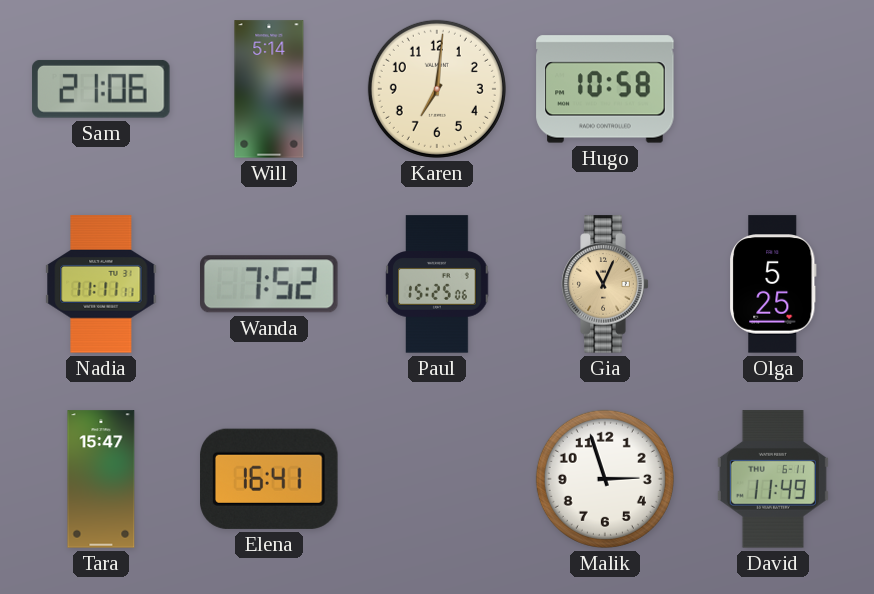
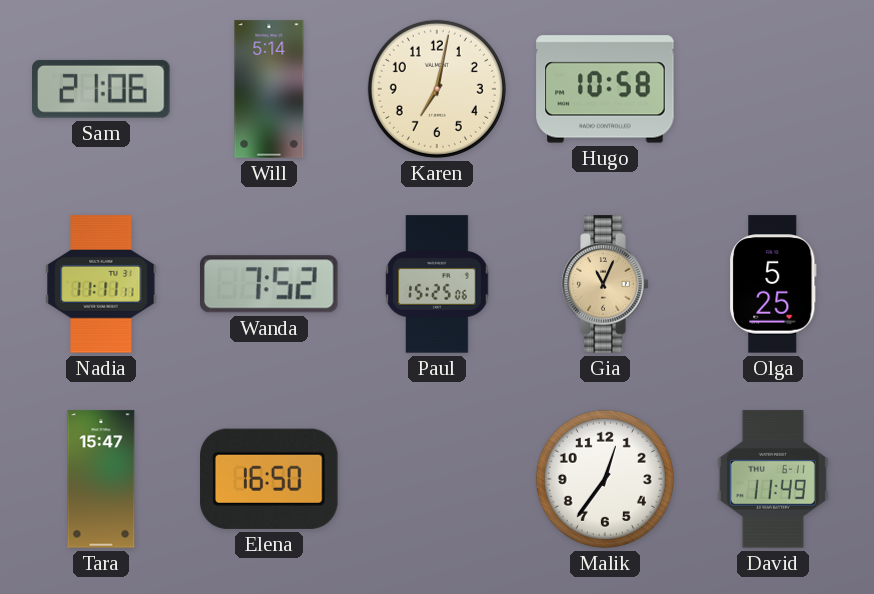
Karen: 7:01 -> 7:02
Elena: 16:41 -> 16:50
Malik: 2:57 -> 12:36
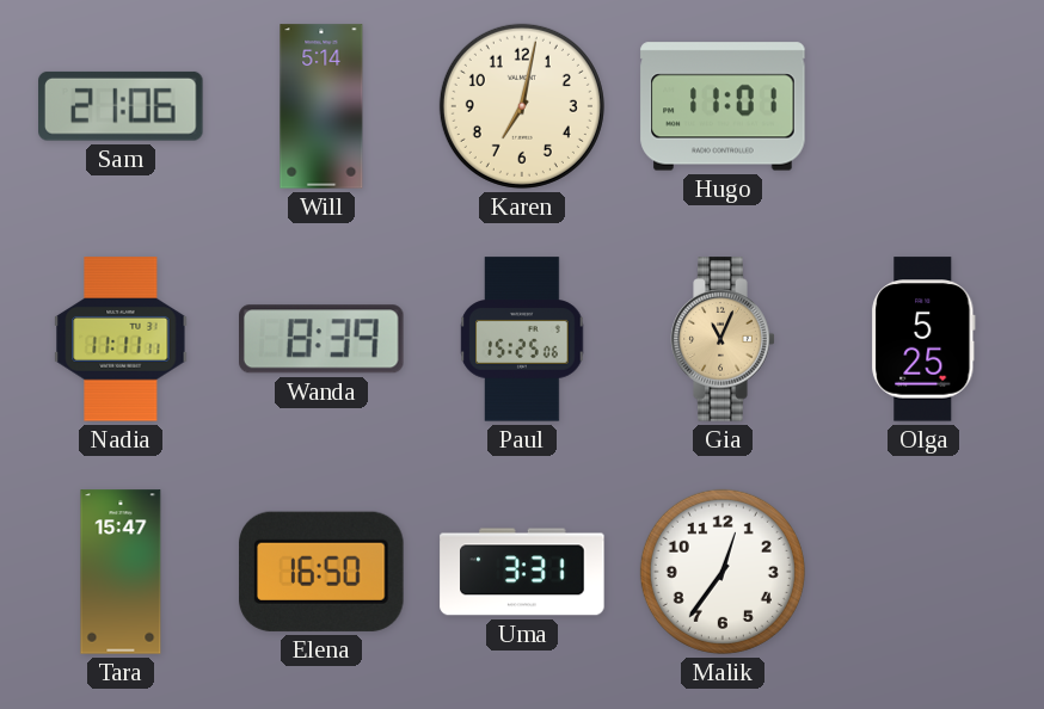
Hugo: 10:58 -> 11:01
Wanda: 7:52 -> 8:39
Uma: none -> 3:31
David: 11:49 -> none
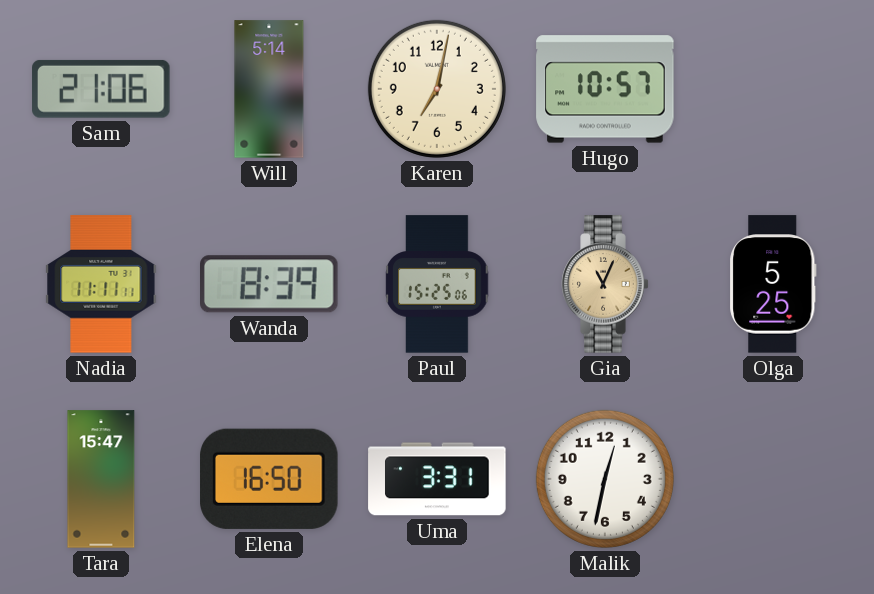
Hugo: 11:01 -> 10:57
Malik: 12:36 -> 12:32
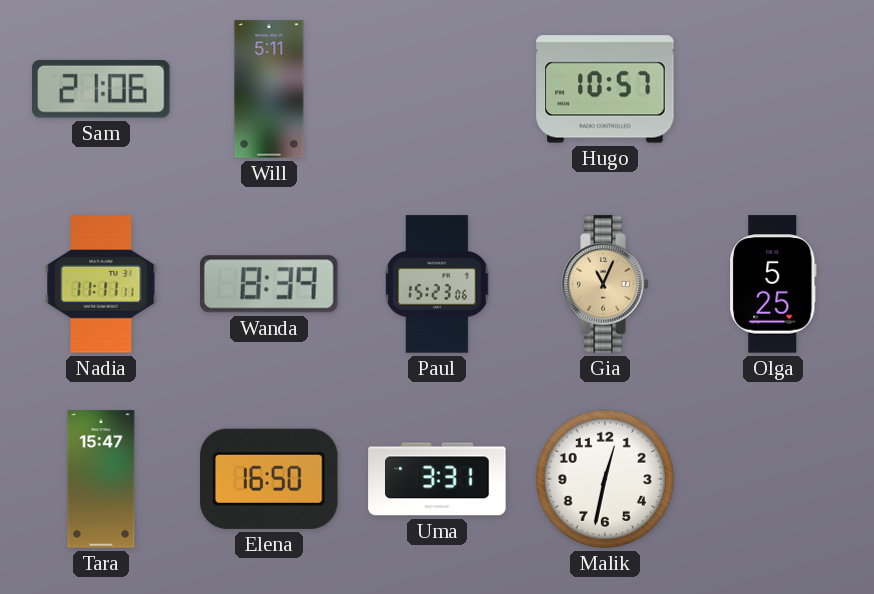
Will: 5:14 -> 5:11
Karen: 7:02 -> none
Paul: 15:25 -> 15:23
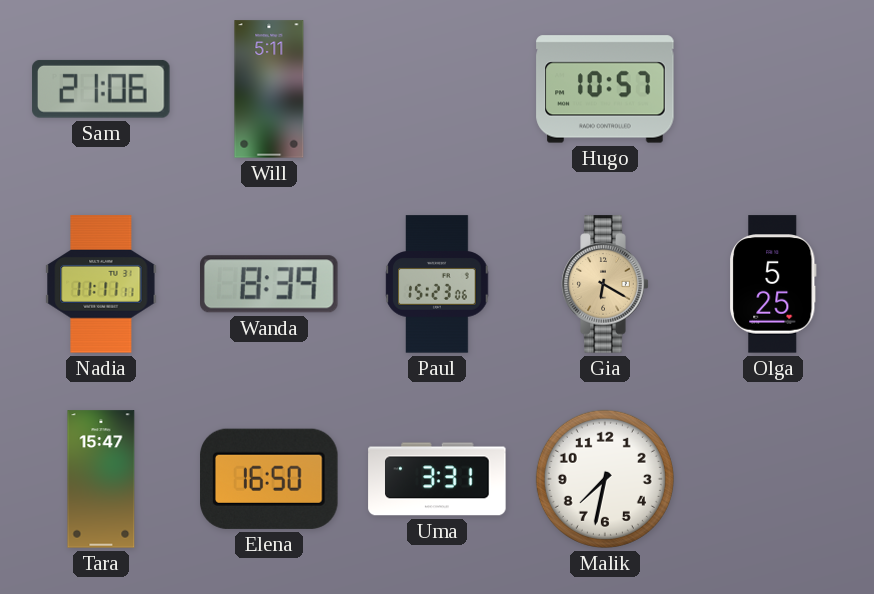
Gia: 11:04 -> 6:20
Malik: 12:32 -> 7:32
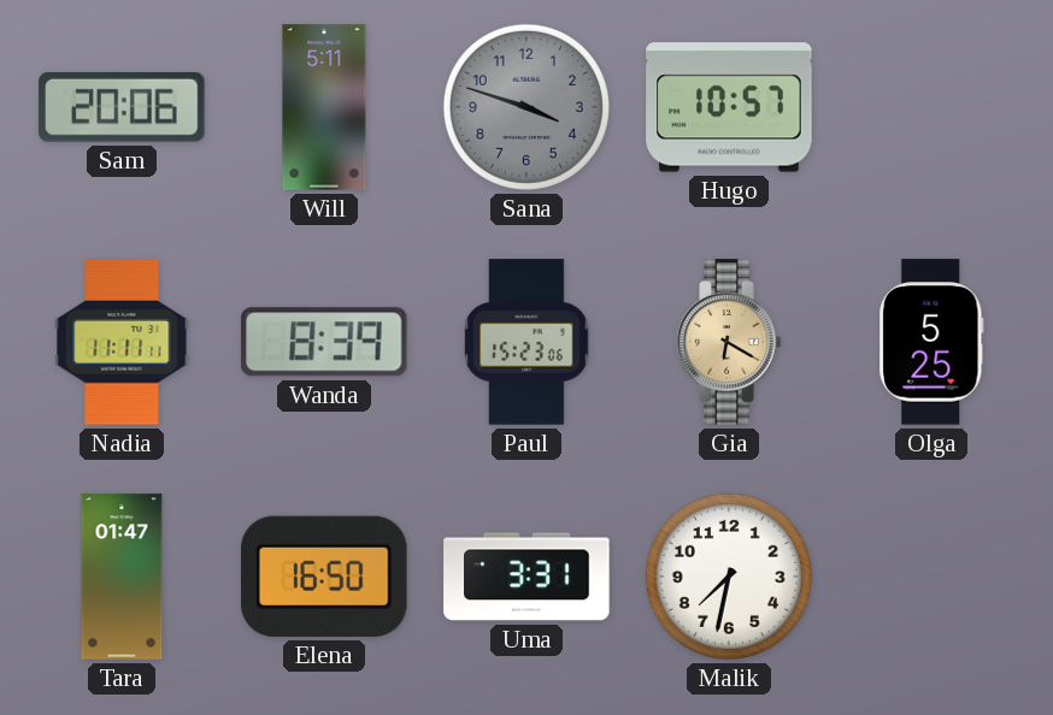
Sam: 21:06 -> 20:06
Sana: none -> 3:48
Tara: 15:47 -> 01:47
